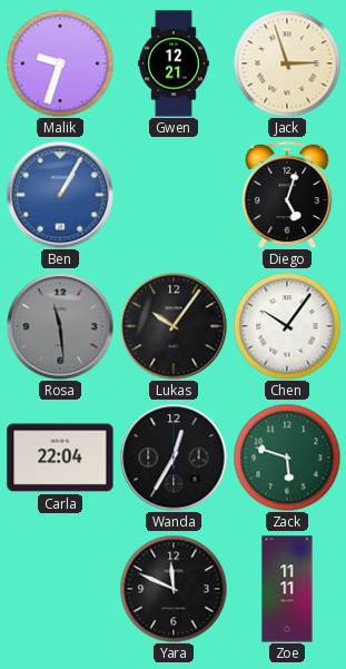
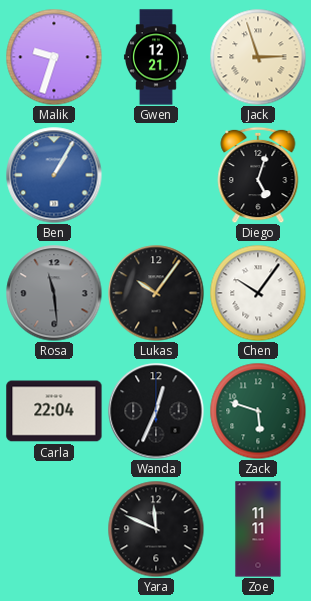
Wanda: 12:35 -> 12:34
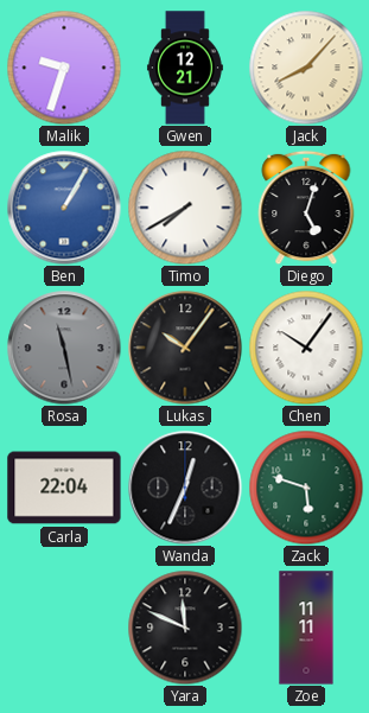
Jack: 2:57 -> 8:07
Timo: none -> 7:40
Rosa: 11:29 -> 11:28
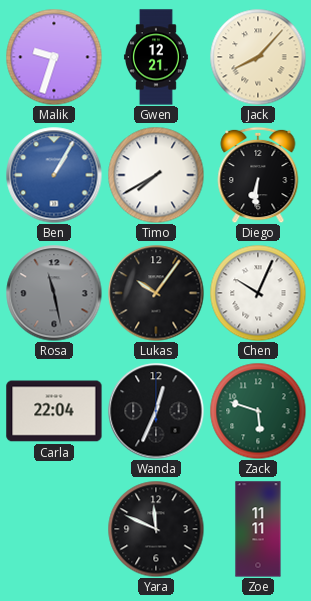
Diego: 5:03 -> 6:31
Chen: 10:06 -> 10:04
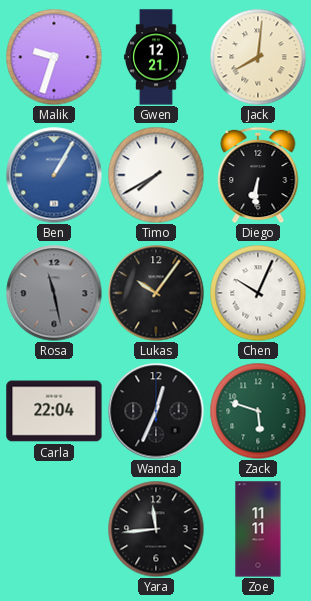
Jack: 8:07 -> 8:01
Yara: 11:49 -> 11:44
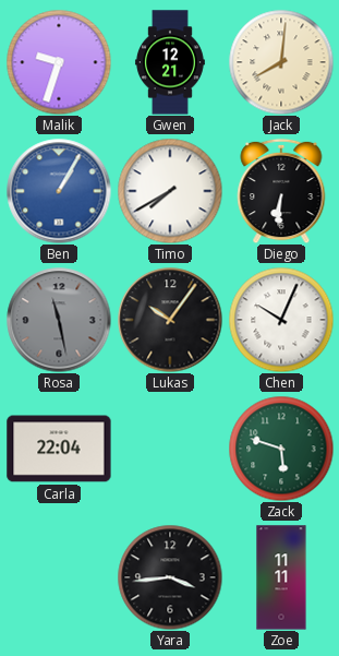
Wanda: 12:34 -> none
Yara: 11:44 -> 3:44
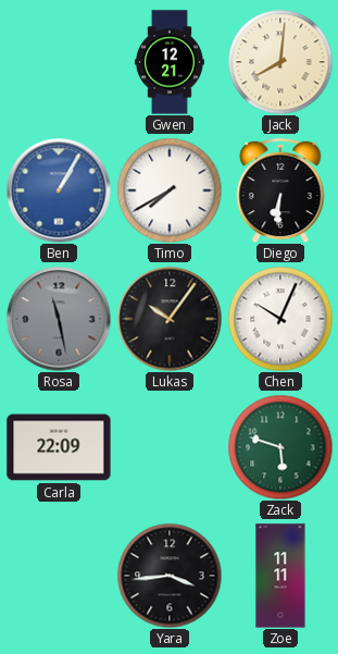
Malik: 9:33 -> none
Carla: 22:04 -> 22:09
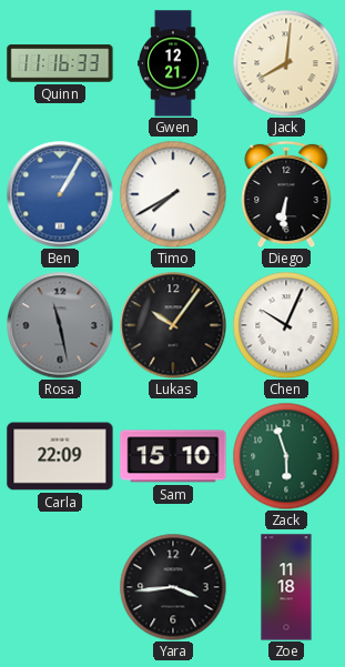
Quinn: none -> 11:16
Sam: none -> 15:10
Zack: 5:48 -> 5:57
Zoe: 11:11 -> 11:18
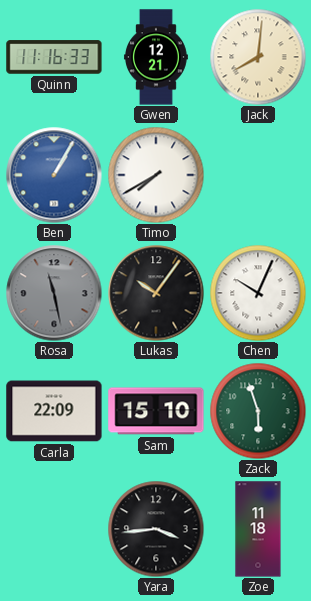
Diego: 6:31 -> none
